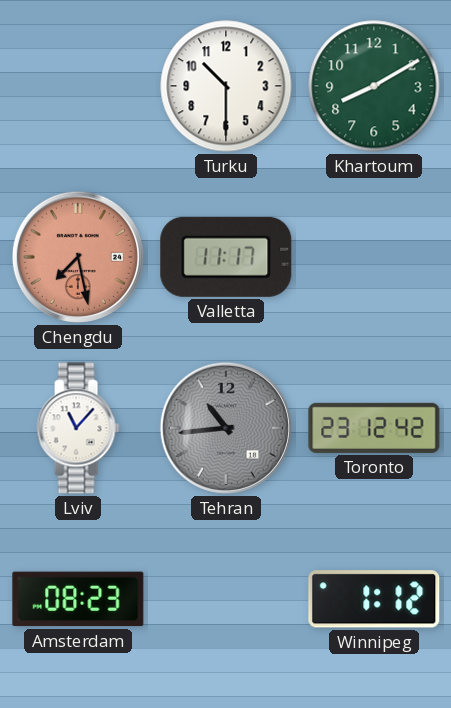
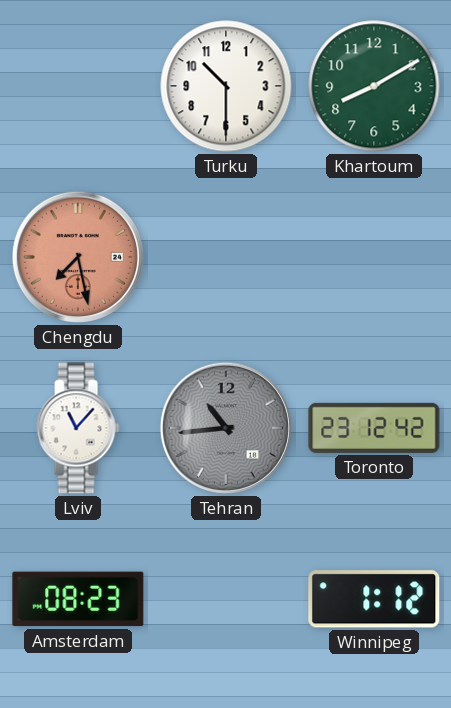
Valletta: 11:17 -> none
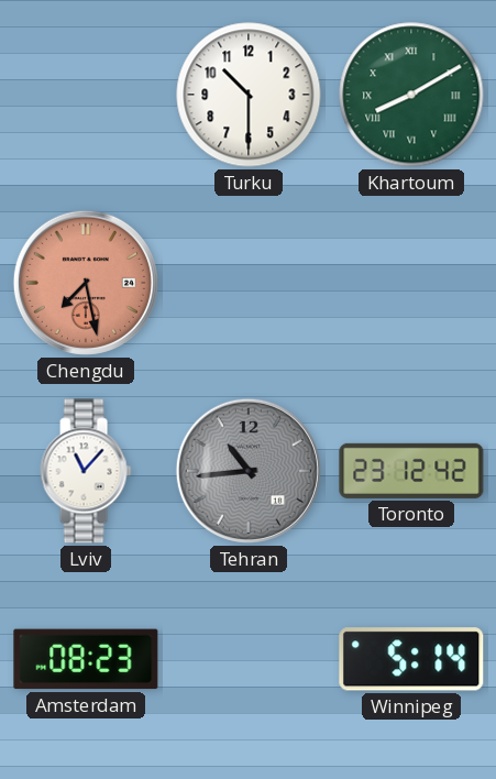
Khartoum numerals: Arabic -> Roman
Winnipeg: 1:12 -> 5:14
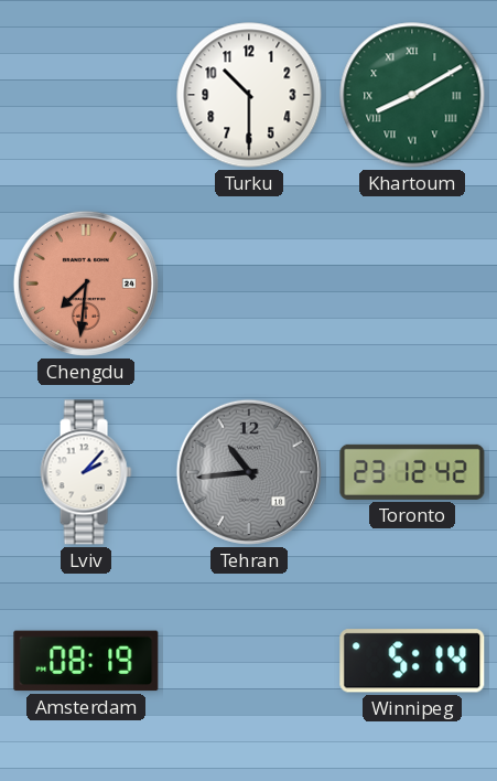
Chengdu: 7:28 -> 7:31
Lviv: 11:07 -> 2:07
Amsterdam: 08:23 -> 08:19
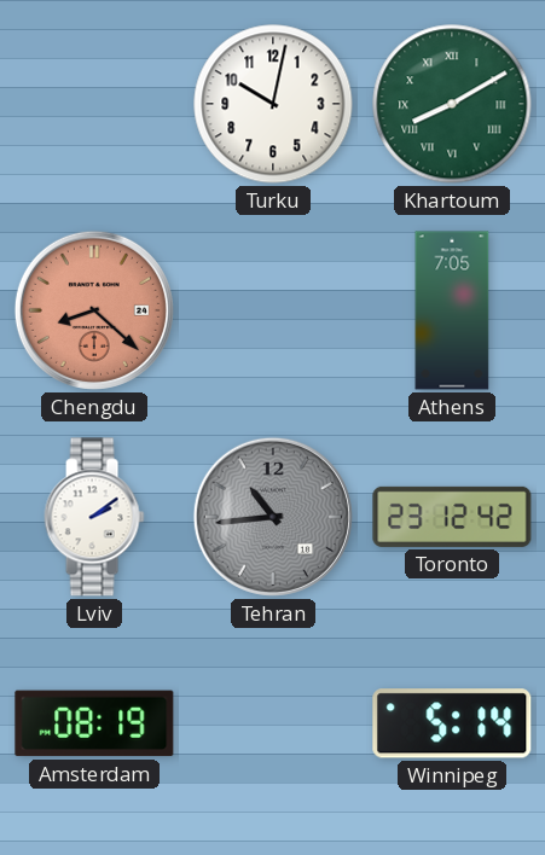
Turku: 10:30 -> 10:02
Chengdu: 7:31 -> 8:22
Athens: none -> 7:05
Lviv: 2:07 -> 2:09
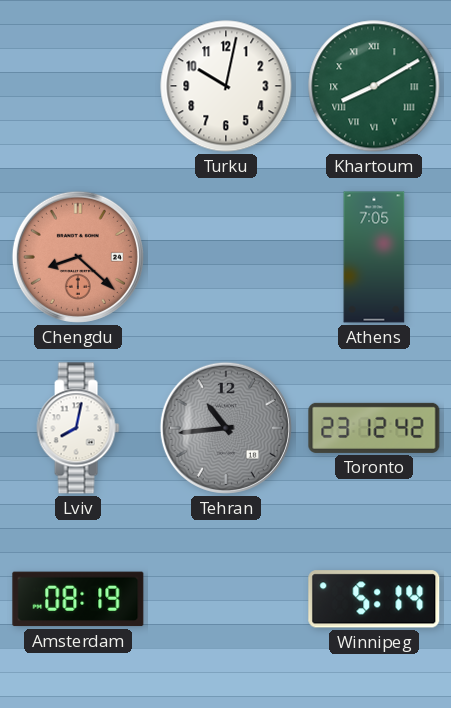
Lviv: 2:09 -> 8:02
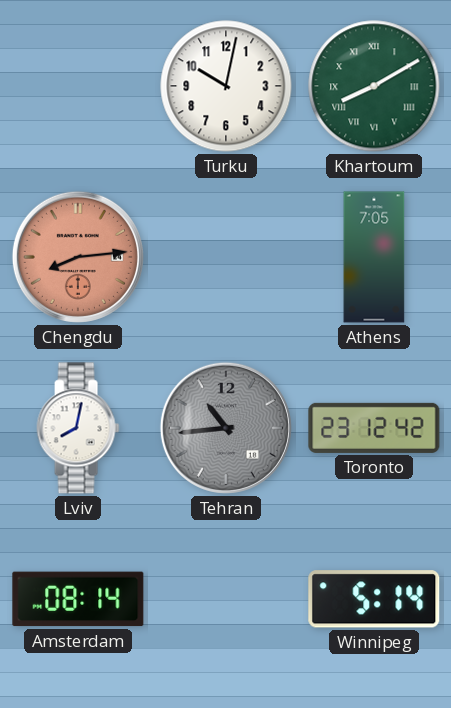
Chengdu: 8:22 -> 8:14
Amsterdam: 08:19 -> 08:14
